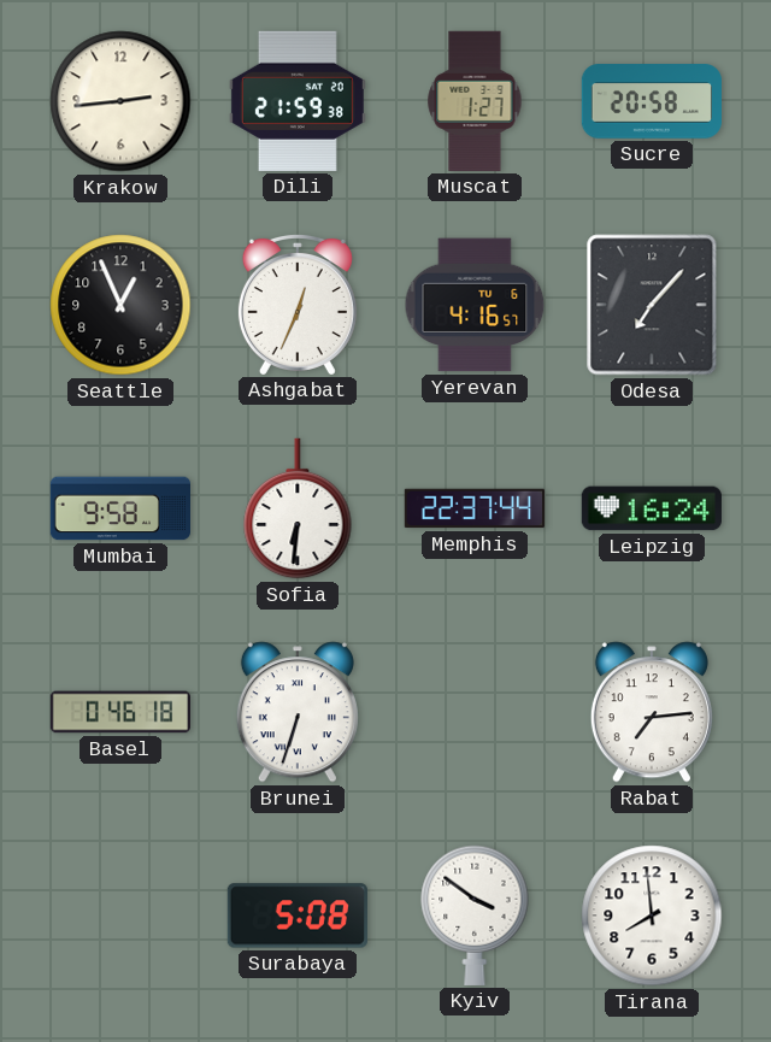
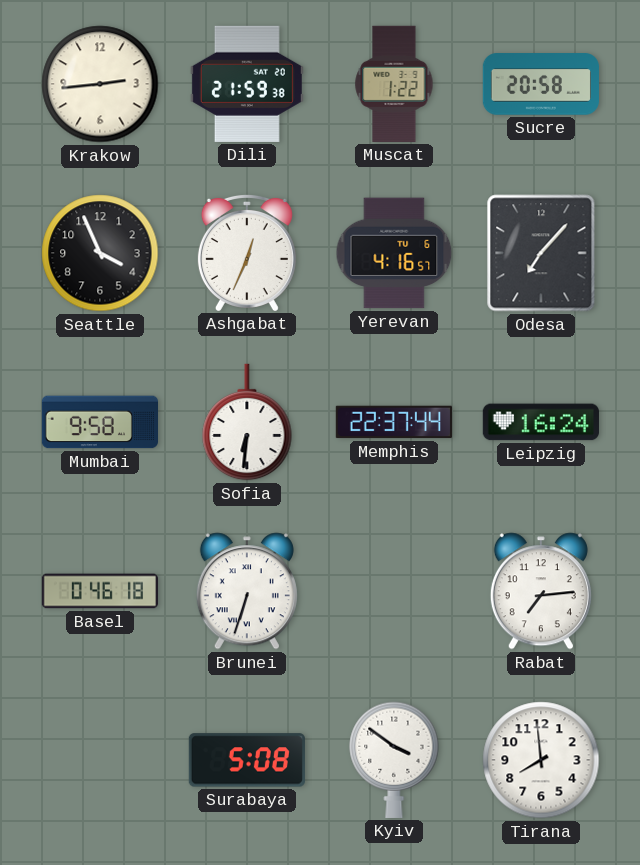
Muscat: 1:27 -> 1:22
Seattle: 12:56 -> 3:56
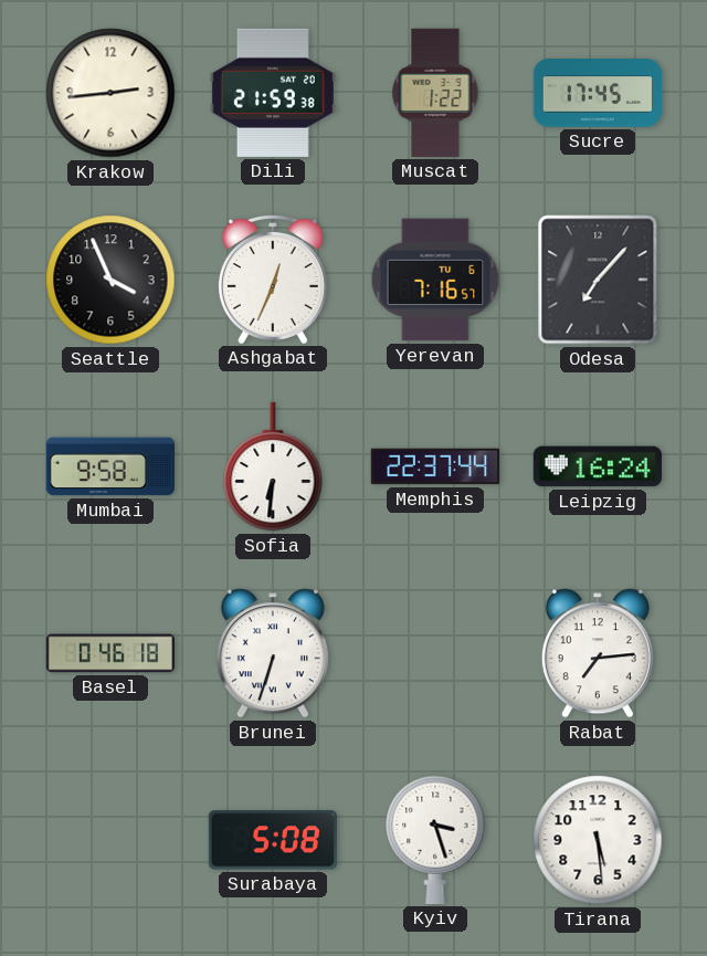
Sucre: 20:58 -> 17:45
Yerevan: 4:16 -> 7:16
Kyiv: 3:51 -> 3:27
Tirana: 7:59 -> 5:29
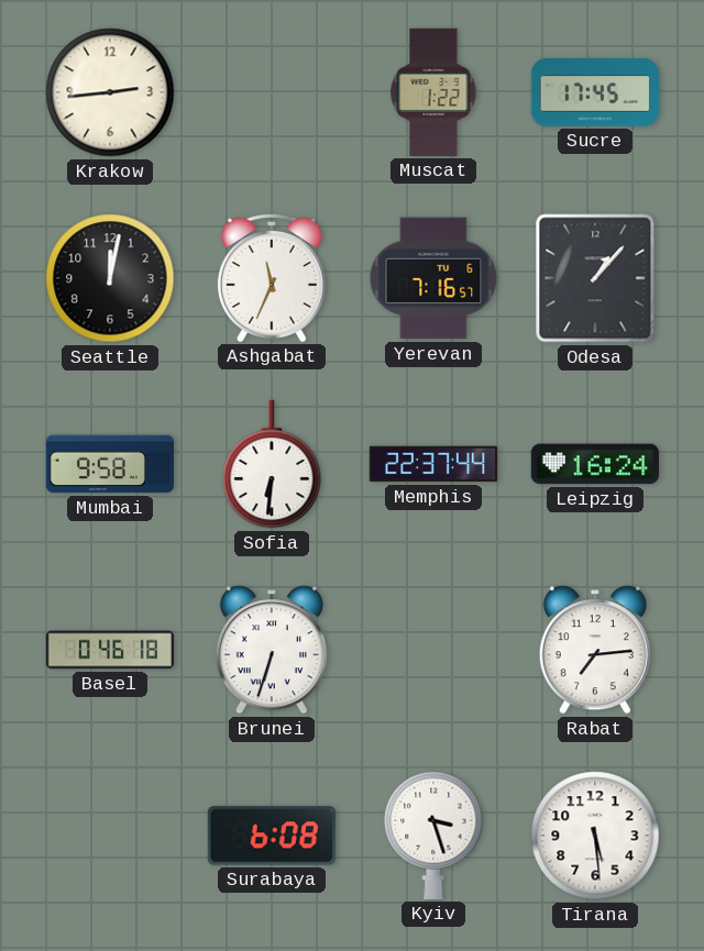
Dili: 21:59 -> none
Seattle: 3:56 -> 12:02
Ashgabat: 12:34 -> 11:34
Odesa: 7:07 -> 1:07
Surabaya: 5:08 -> 6:08
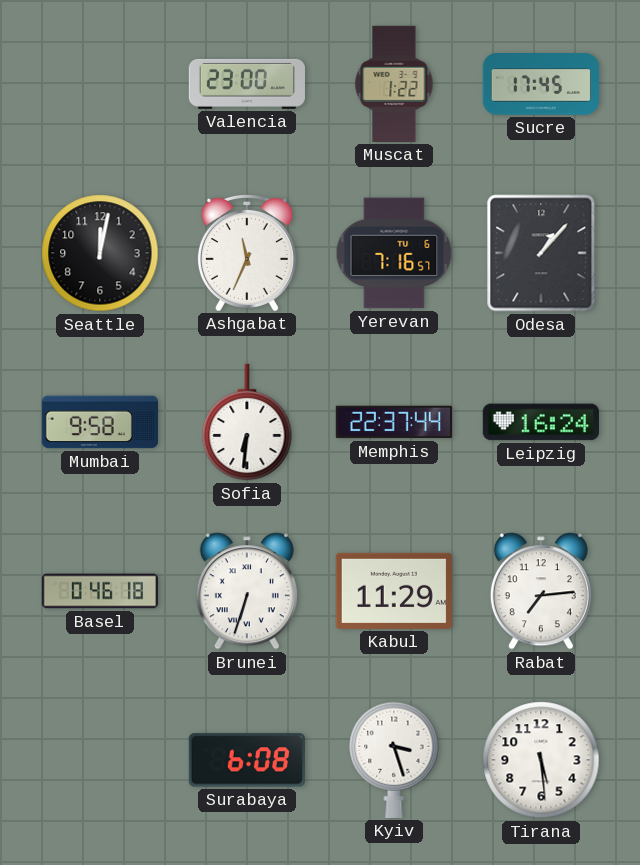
Krakow: 2:44 -> none
Valencia: none -> 23:00
Kabul: none -> 11:29
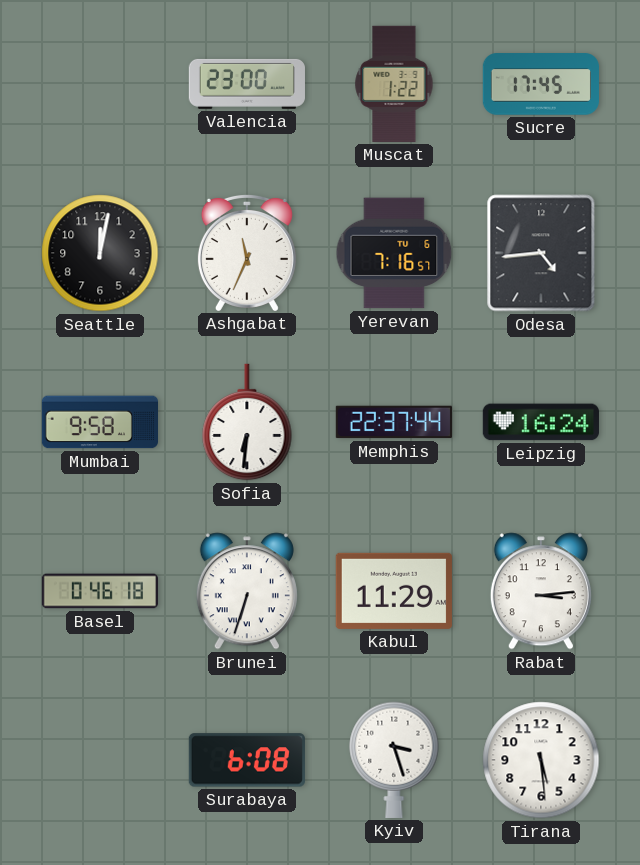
Odesa: 1:07 -> 4:44
Rabat: 7:14 -> 3:14
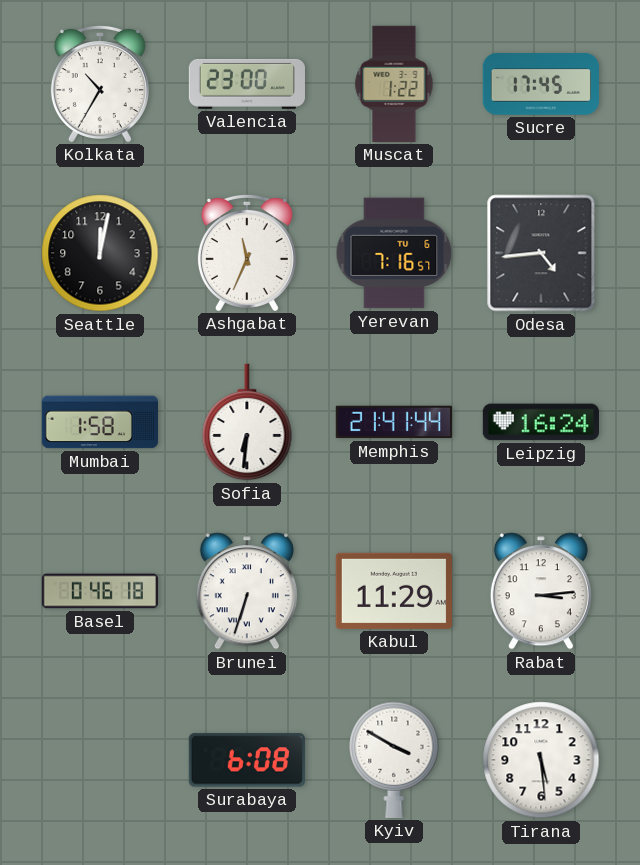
Kolkata: none -> 10:35
Mumbai: 9:58 -> 1:58
Memphis: 22:37 -> 21:41
Kyiv: 3:27 -> 3:50
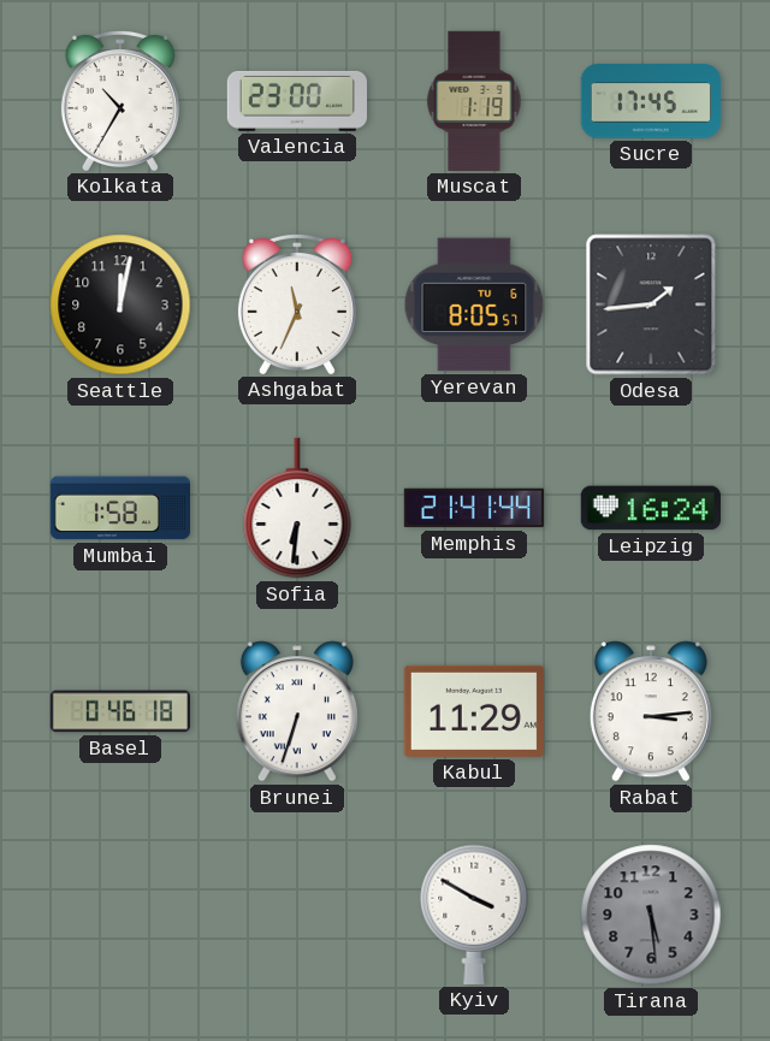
Muscat: 1:22 -> 1:19
Yerevan: 7:16 -> 8:05
Odesa: 4:44 -> 1:44
Surabaya: 6:08 -> none
Tirana dial: white -> grey
